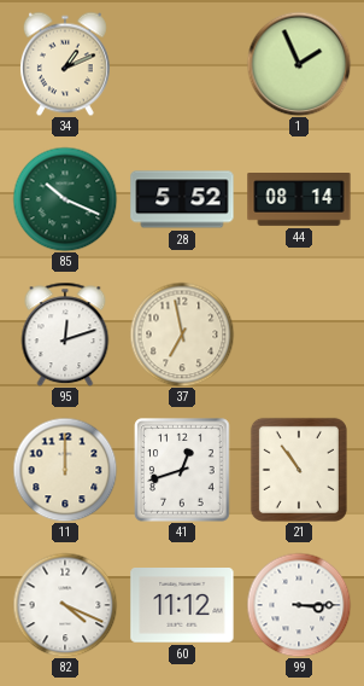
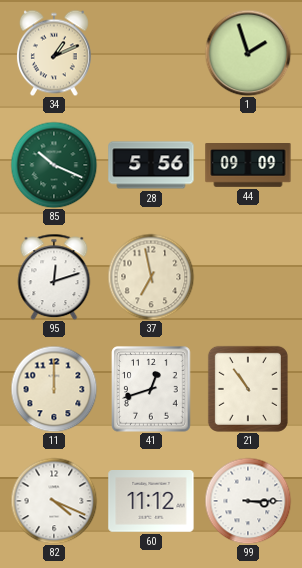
1: 1:56 -> 1:57
28: 5:52 -> 5:56
44: 08:14 -> 09:09
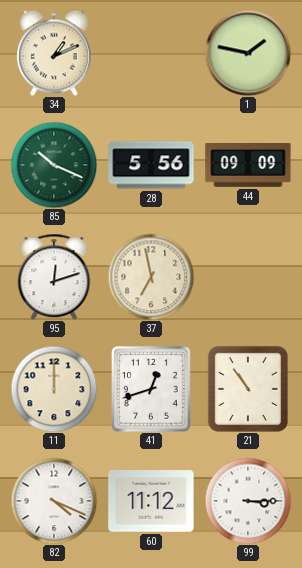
1: 1:57 -> 1:47
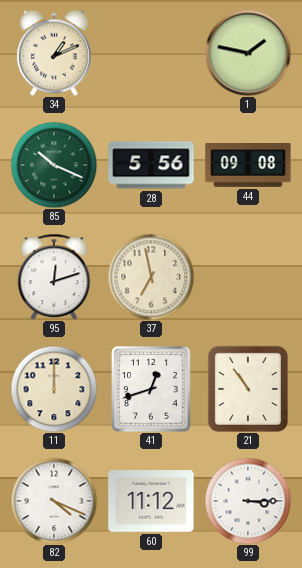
44: 09:09 -> 09:08
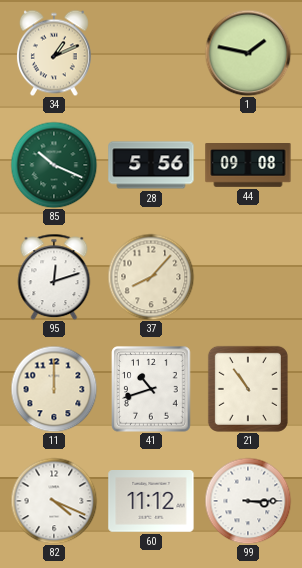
37: 6:58 -> 8:07
41: 12:42 -> 10:42
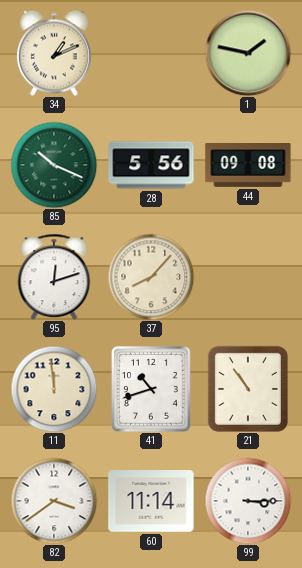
11: 12:00 -> 11:59
82: 4:19 -> 3:39
60: 11:12 -> 11:14
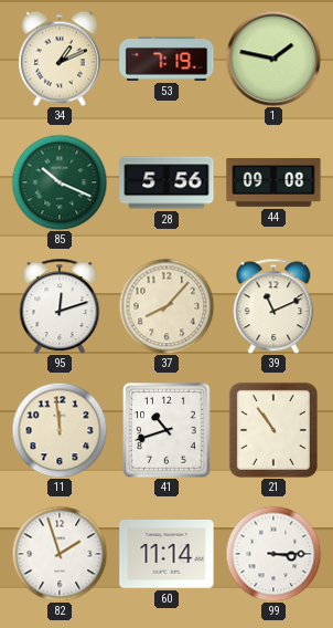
53: none -> 7:19
39: none -> 11:11
82: 3:39 -> 1:57
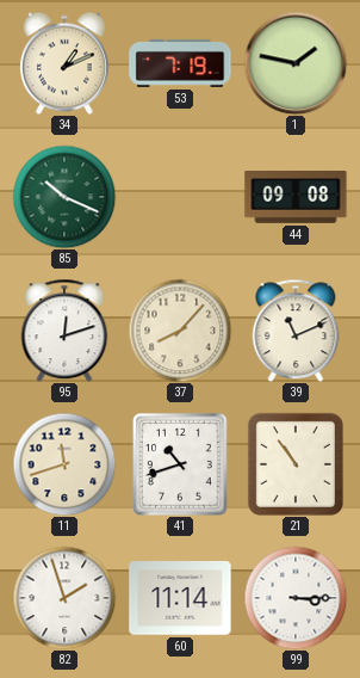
28: 5:56 -> none
11: 11:59 -> 11:42
